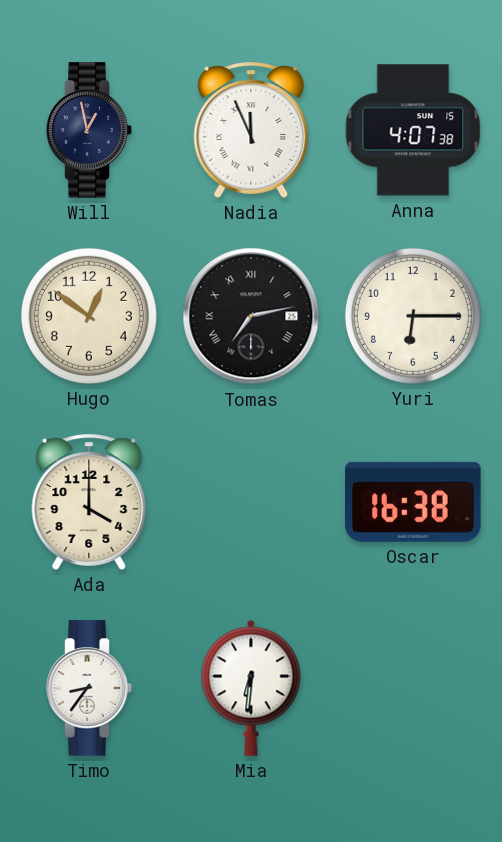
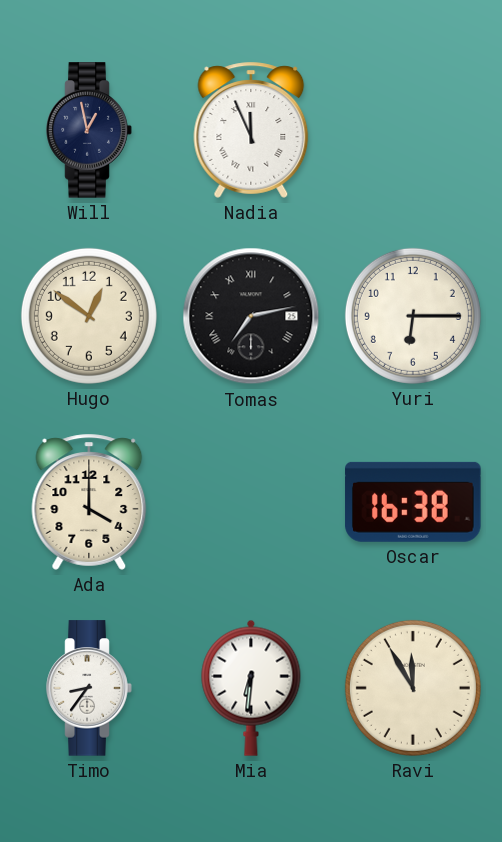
Anna: 4:07 -> none
Ravi: none -> 11:55
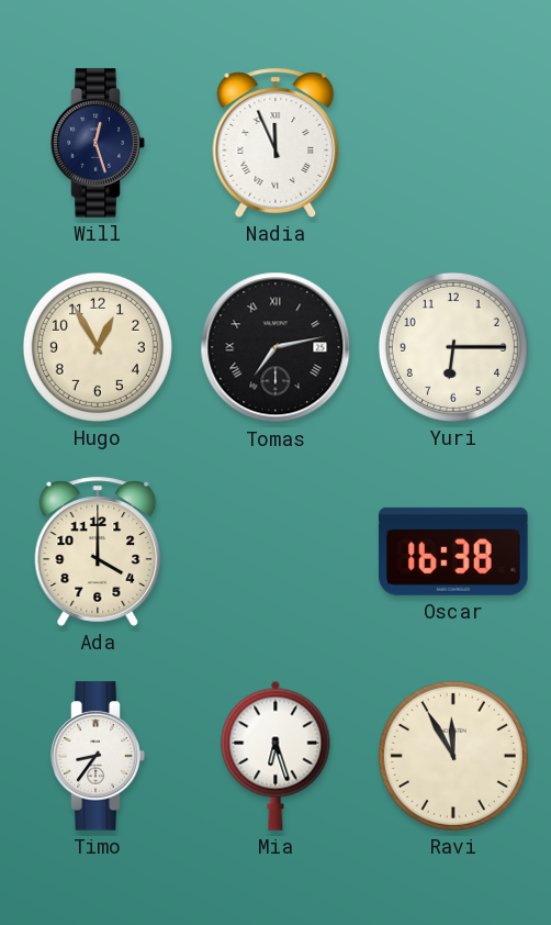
Will: 12:58 -> 12:27
Hugo: 12:51 -> 12:55
Mia: 6:31 -> 6:27
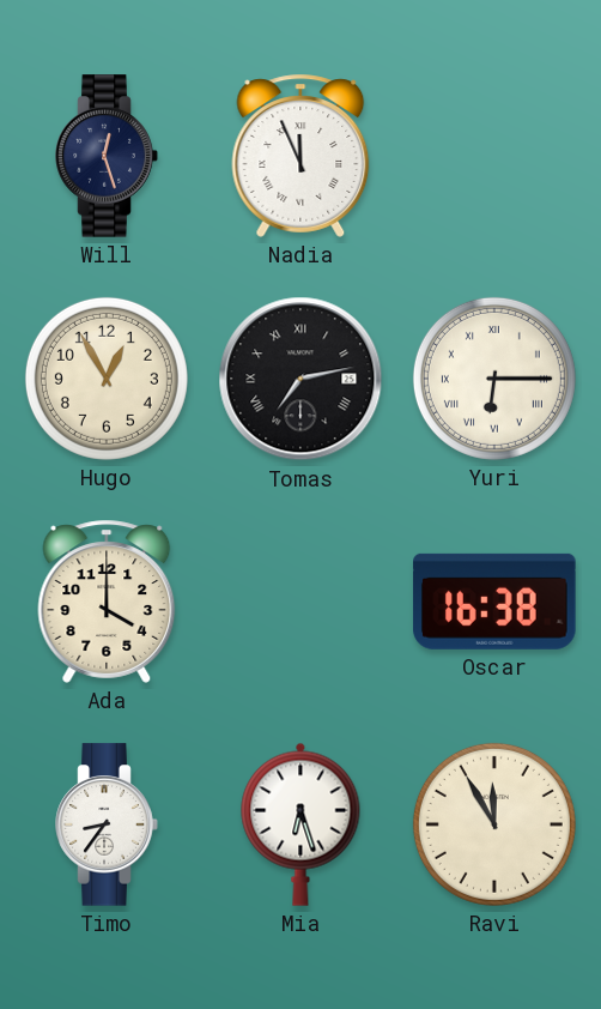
Yuri numerals: Arabic -> Roman
